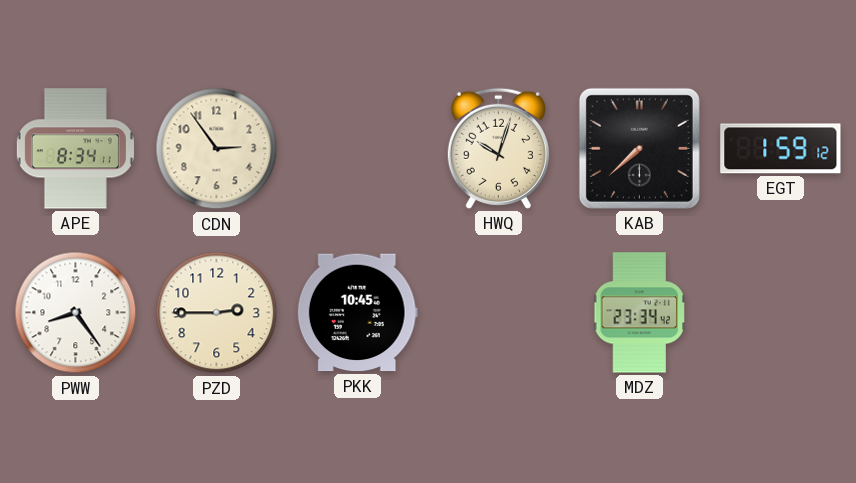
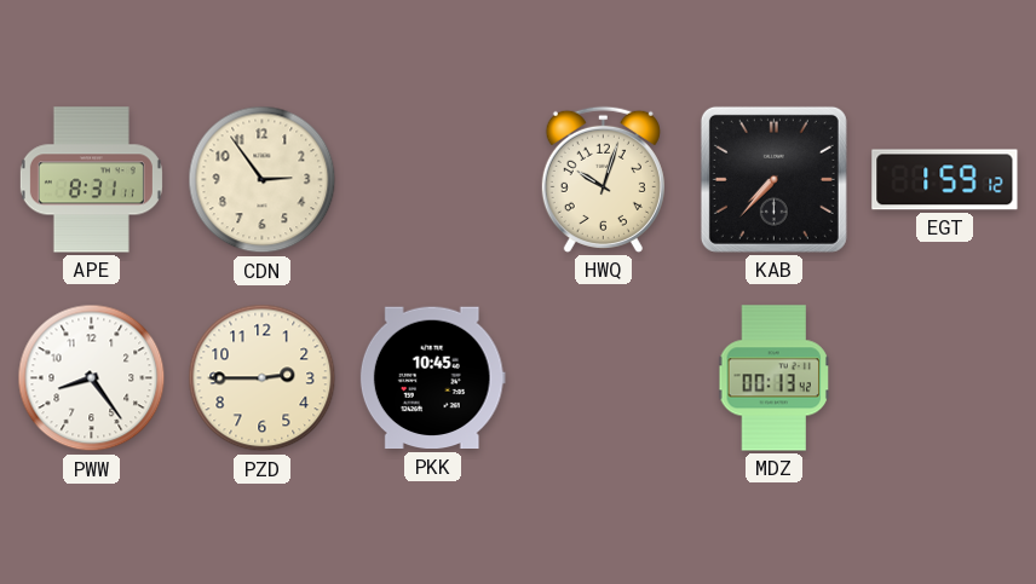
APE: 8:34 -> 8:31
KAB: 7:38 -> 7:37
MDZ: 23:34 -> 00:13
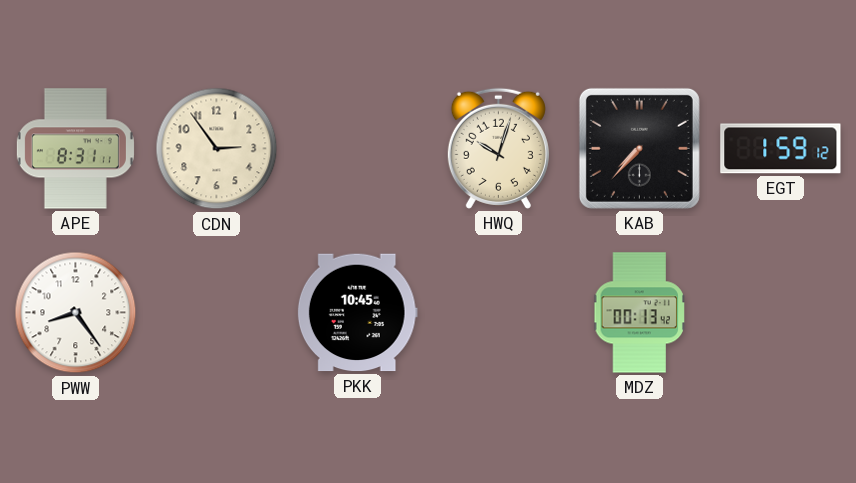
PZD: 2:45 -> none
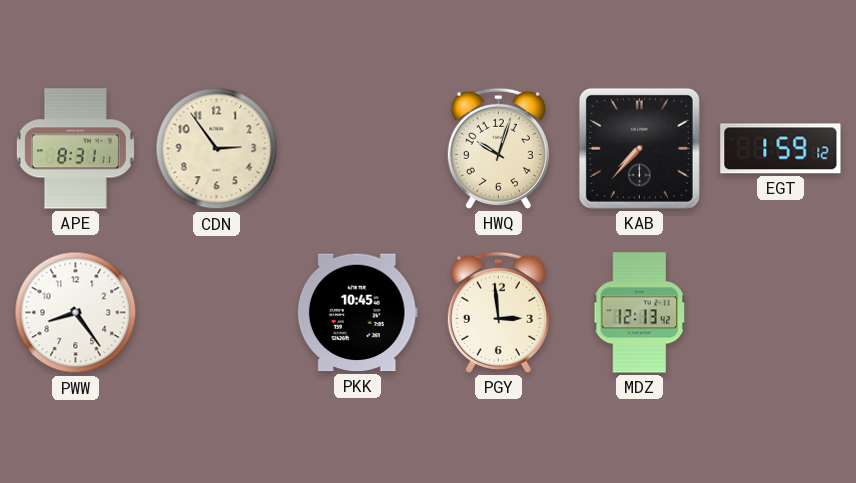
PGY: none -> 2:59
MDZ: 00:13 -> 12:13
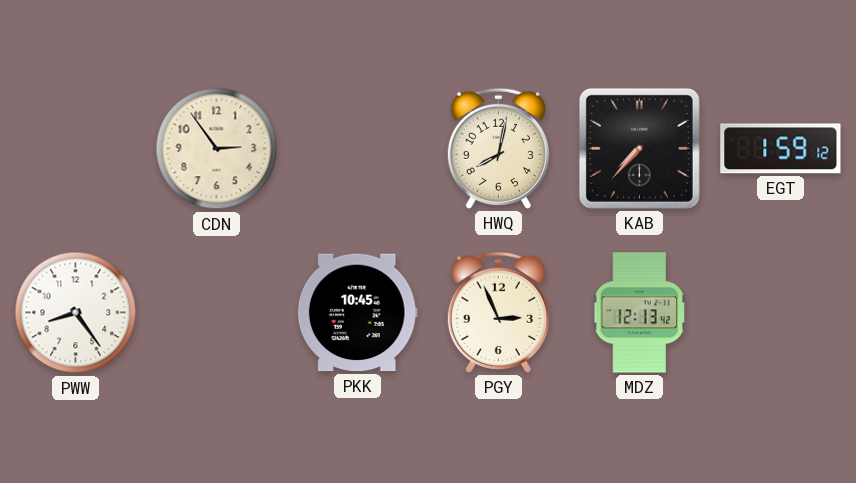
APE: 8:31 -> none
HWQ: 10:03 -> 8:02
PGY: 2:59 -> 2:56
